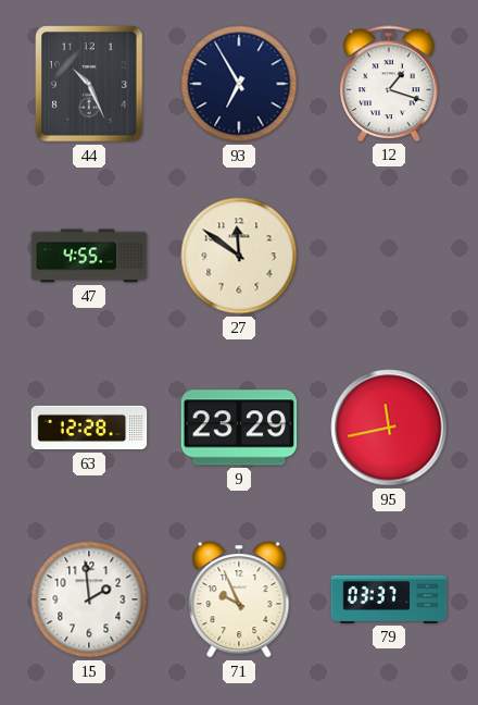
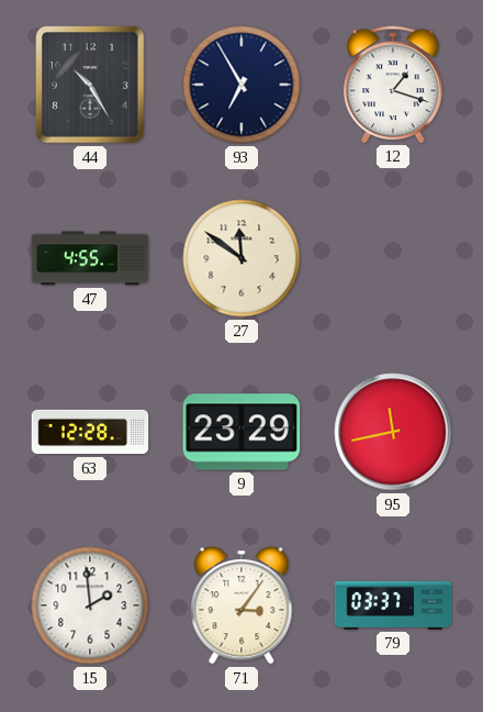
44: 10:26 -> 10:25
71: 9:56 -> 3:06
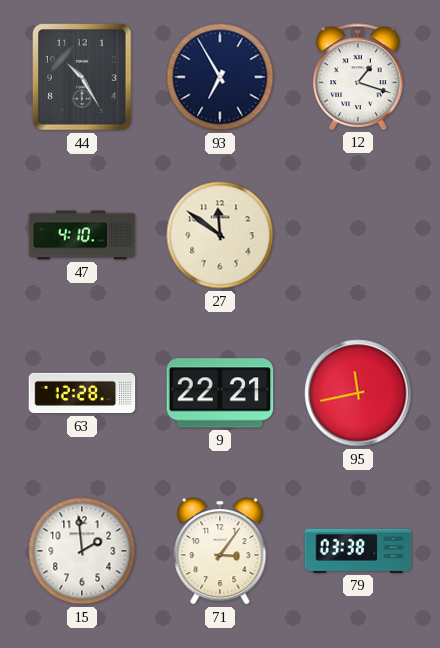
47: 4:55 -> 4:10
9: 23:29 -> 22:21
79: 03:37 -> 03:38
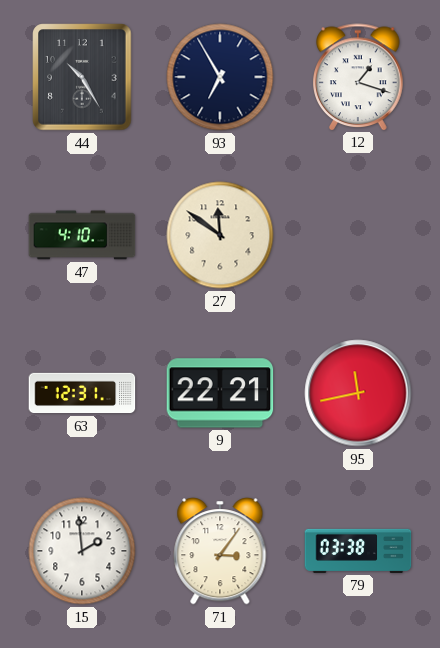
63: 12:28 -> 12:31
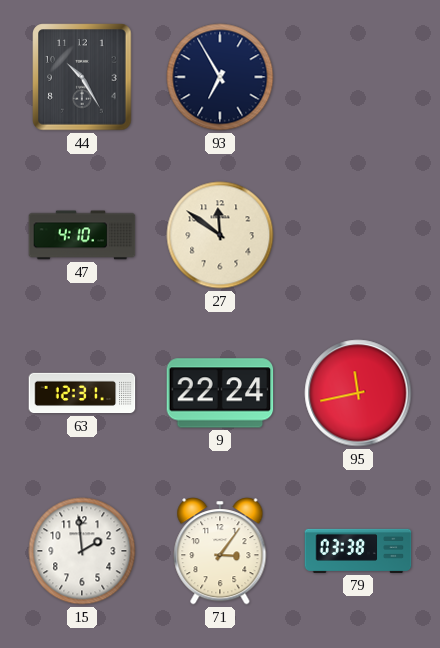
12: 1:18 -> none
9: 22:21 -> 22:24
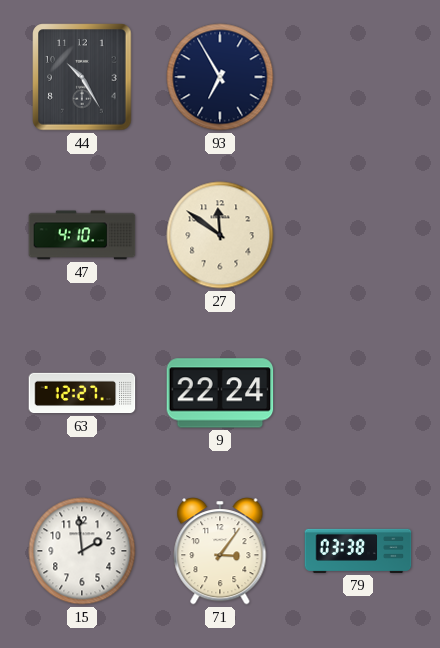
63: 12:31 -> 12:27
95: 11:43 -> none
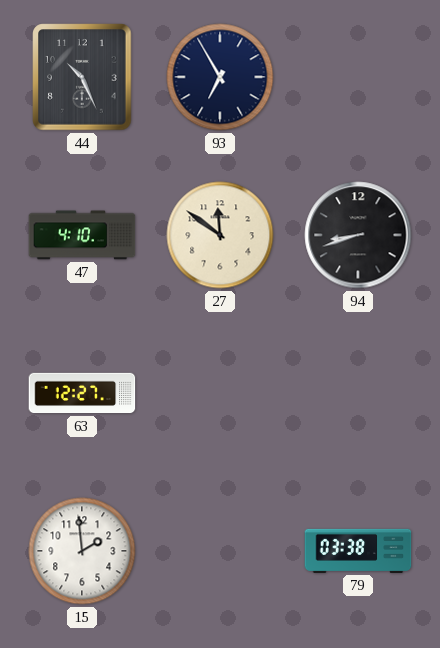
44: 10:25 -> 10:26
94: none -> 8:42
9: 22:24 -> none
71: 3:06 -> none
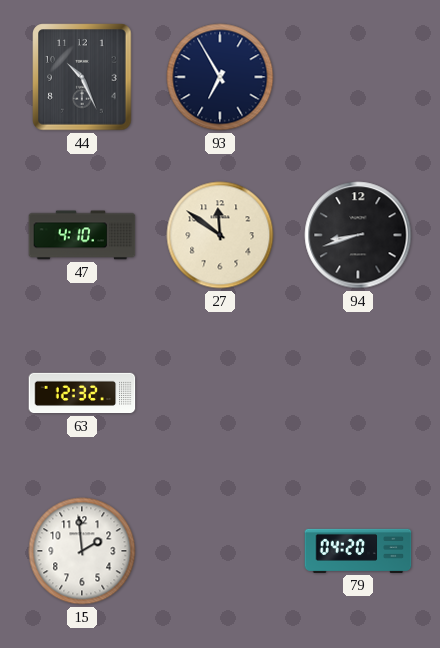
63: 12:27 -> 12:32
79: 03:38 -> 04:20
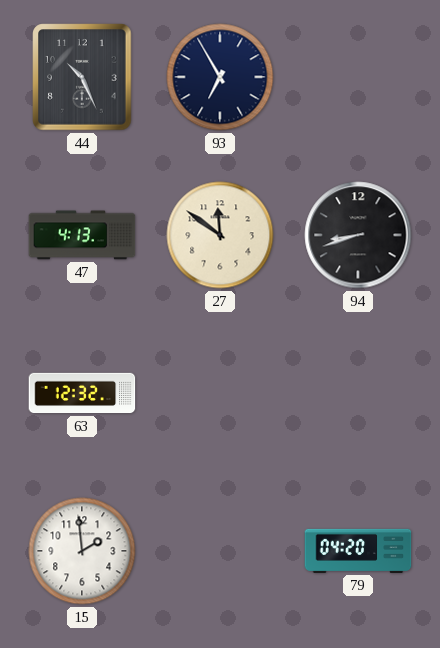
47: 4:10 -> 4:13
